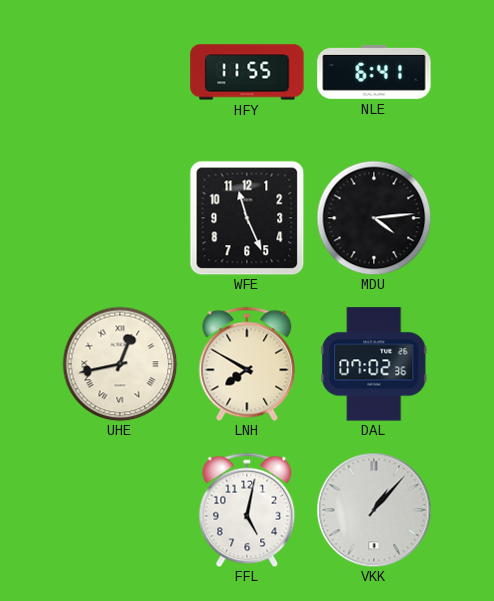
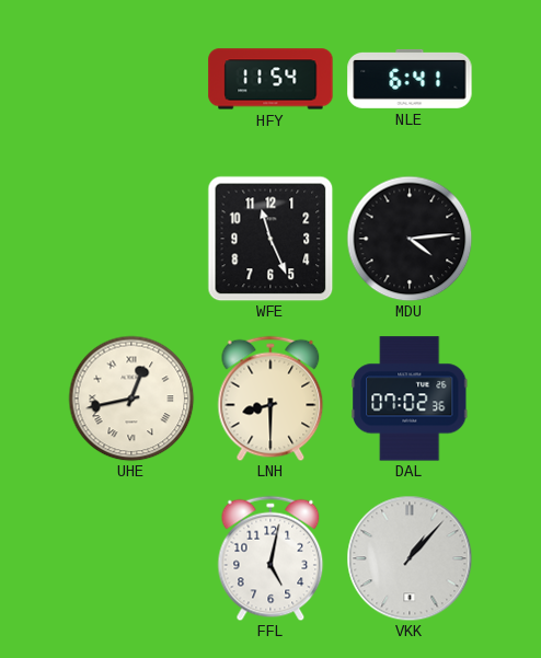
HFY: 11:55 -> 11:54
LNH: 7:50 -> 8:30
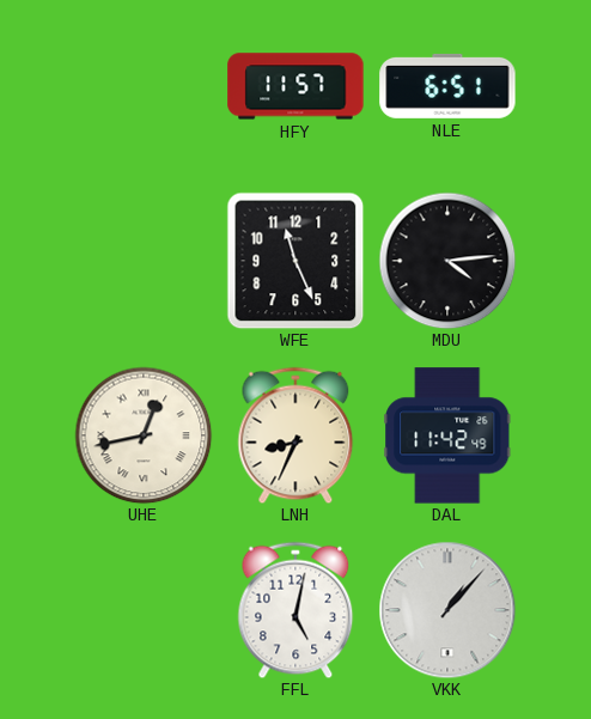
HFY: 11:54 -> 11:57
NLE: 6:41 -> 6:51
LNH: 8:30 -> 8:34
DAL: 07:02 -> 11:42
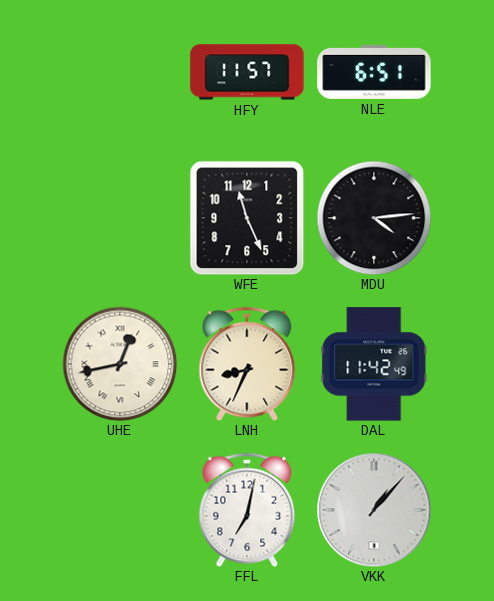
FFL: 5:02 -> 7:02
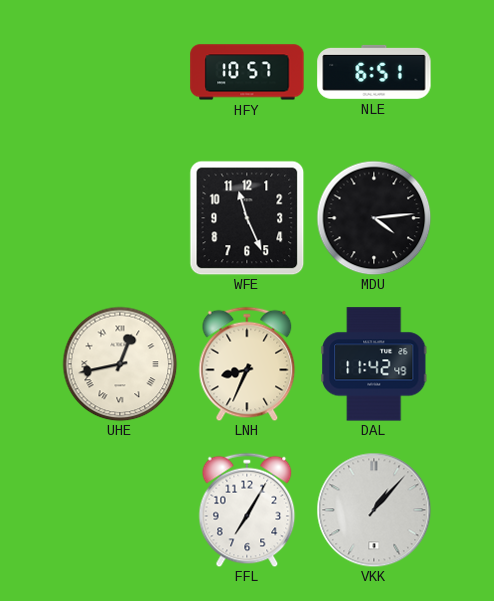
HFY: 11:57 -> 10:57
FFL: 7:02 -> 7:05
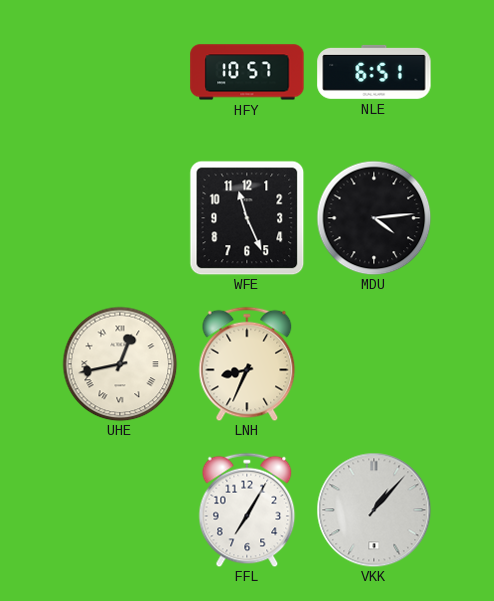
DAL: 11:42 -> none
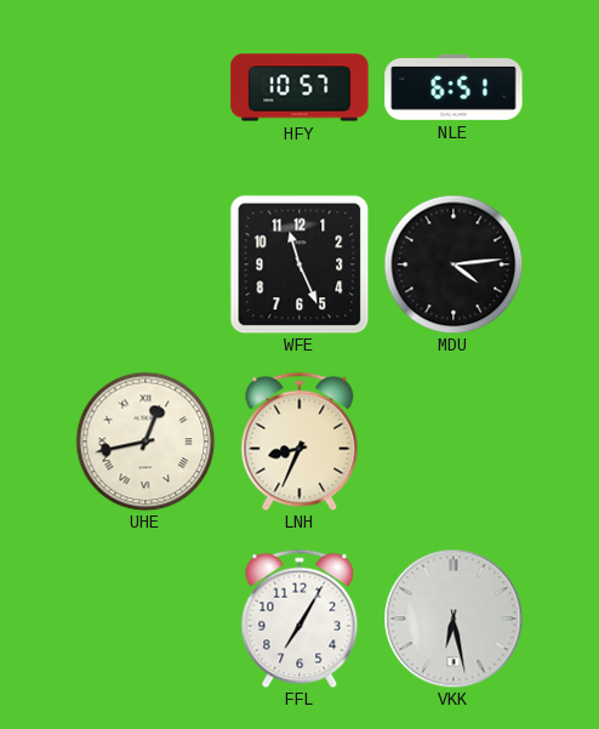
VKK: 1:07 -> 6:28
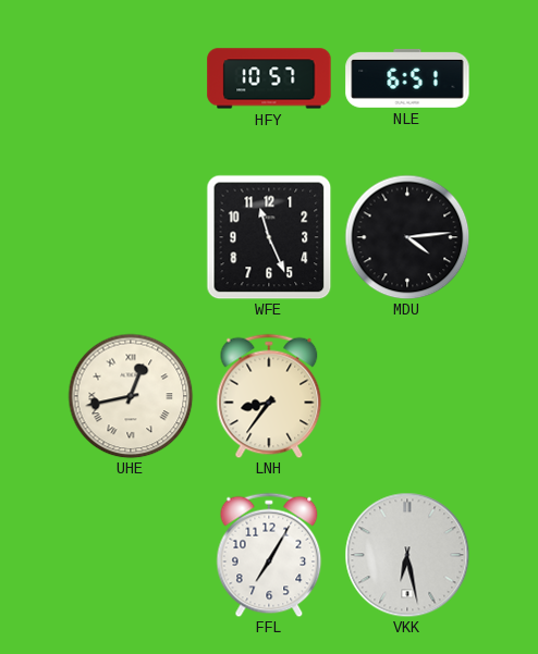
LNH: 8:34 -> 8:36
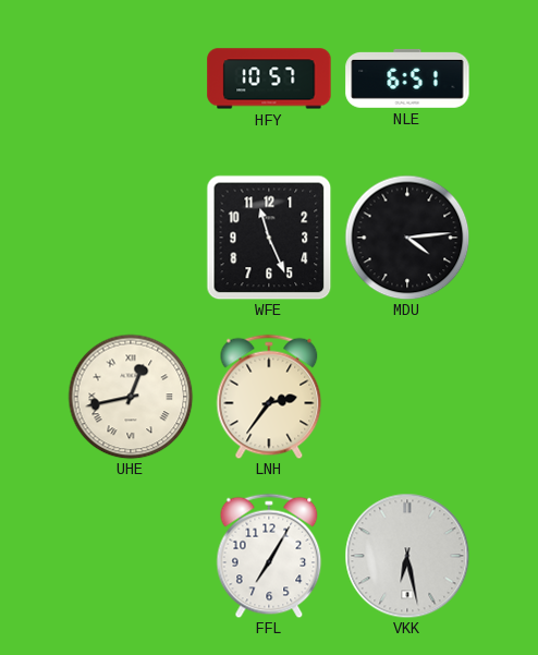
LNH: 8:36 -> 2:36
